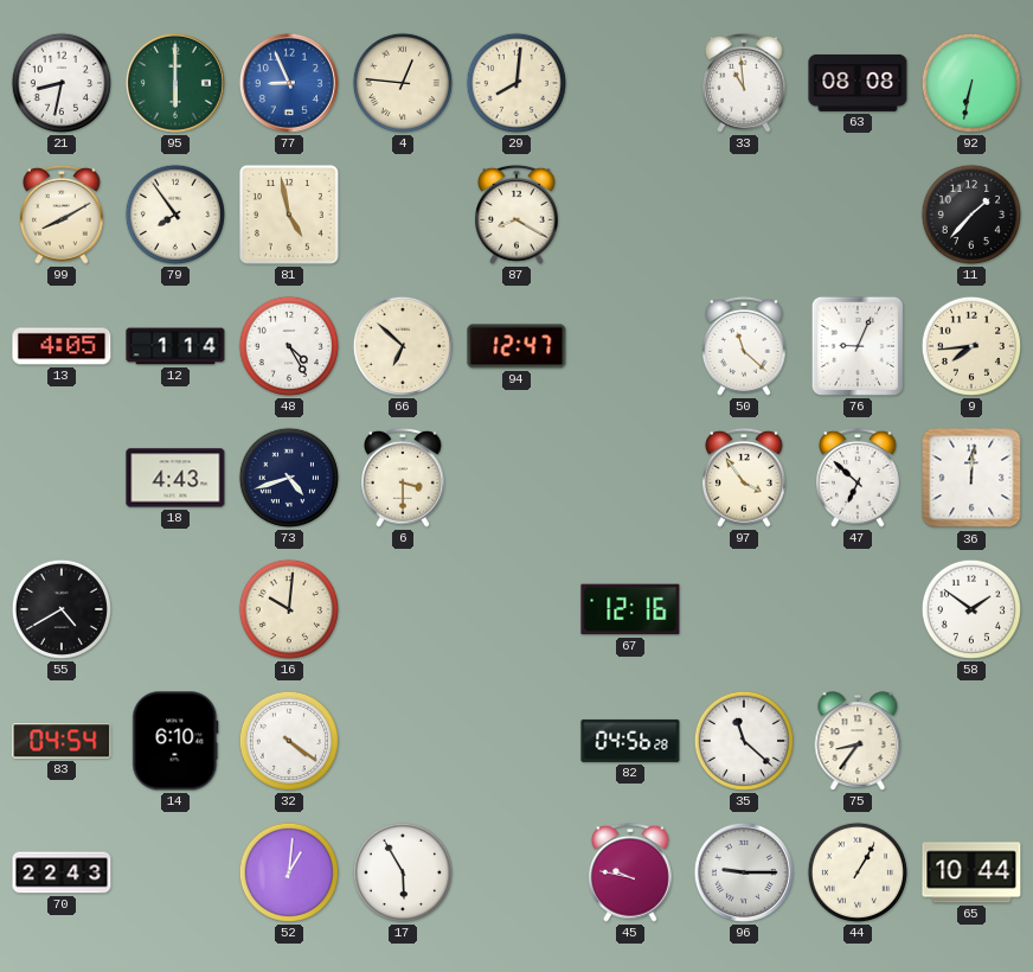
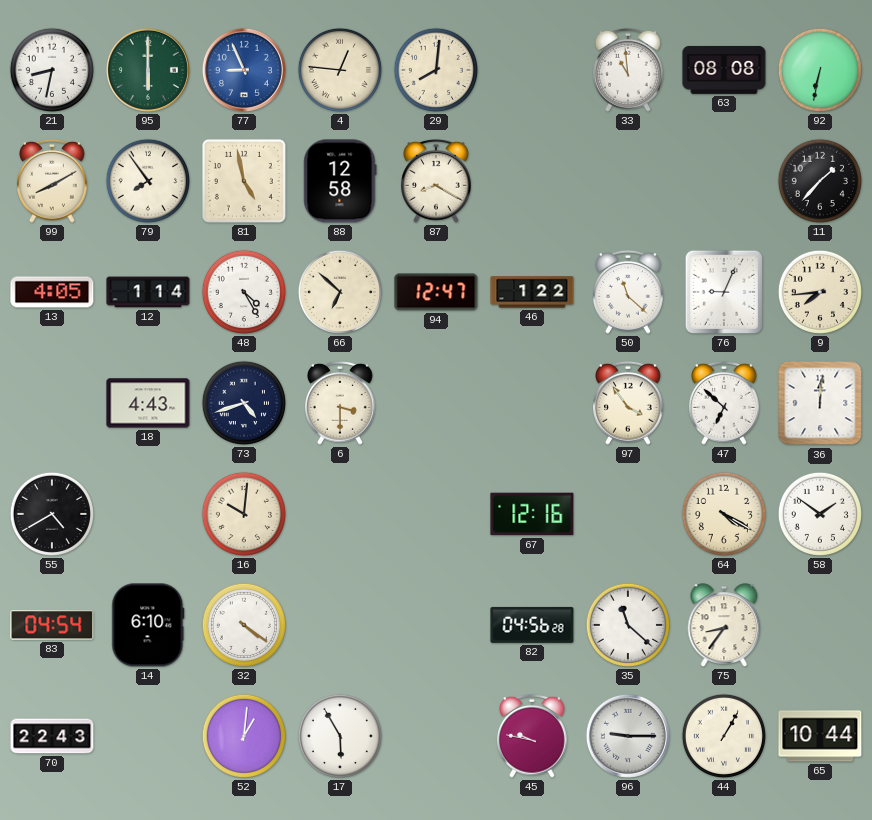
88: none -> 12:58
46: none -> 1:22
64: none -> 4:20
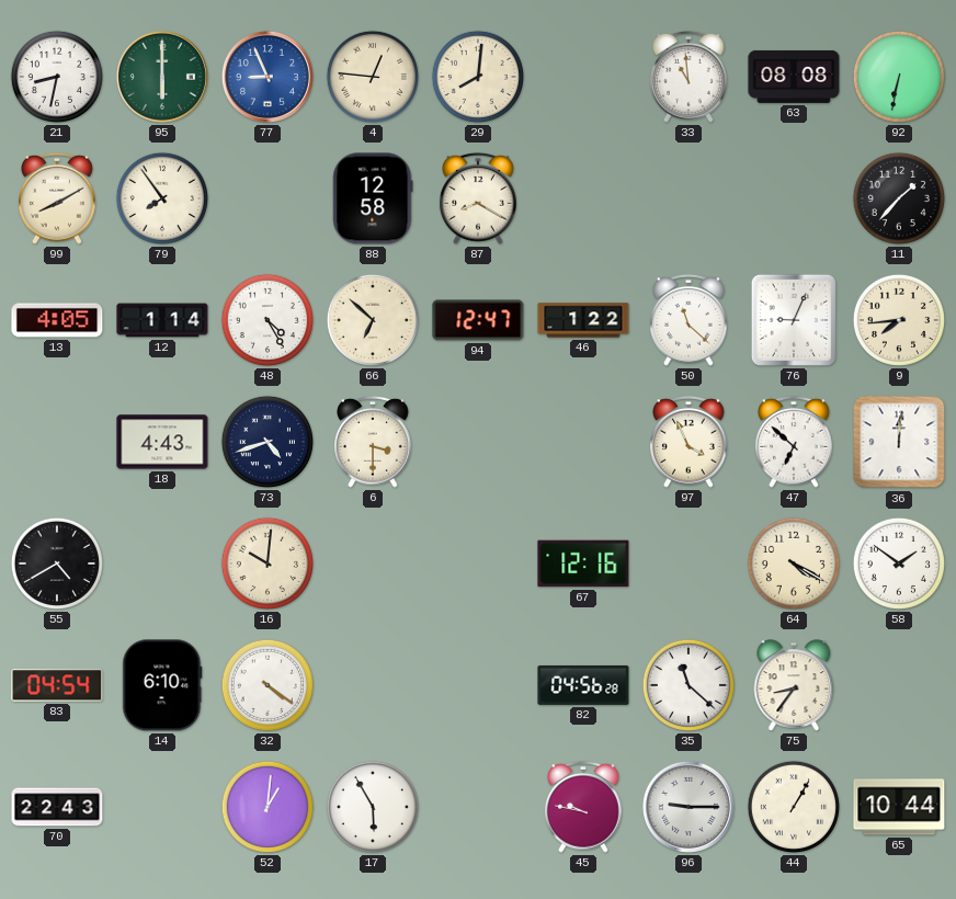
81: 4:58 -> none
97: 3:54 -> 3:56
